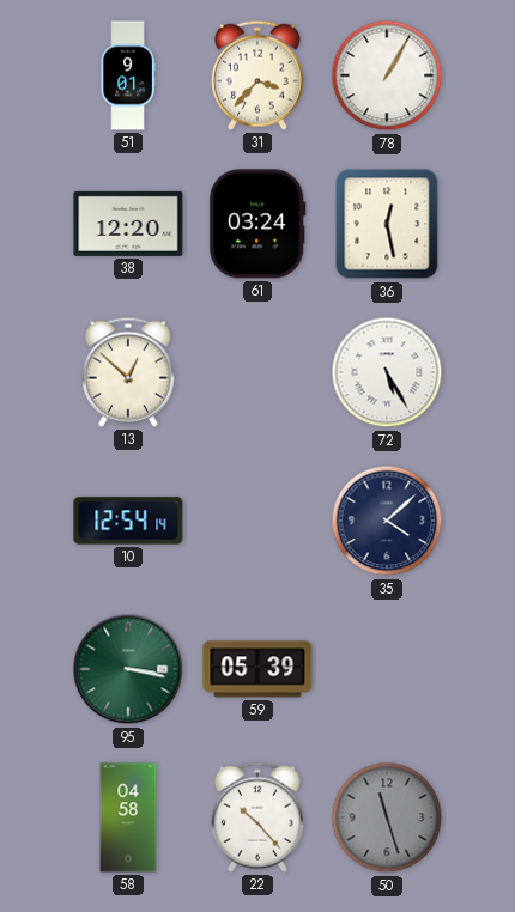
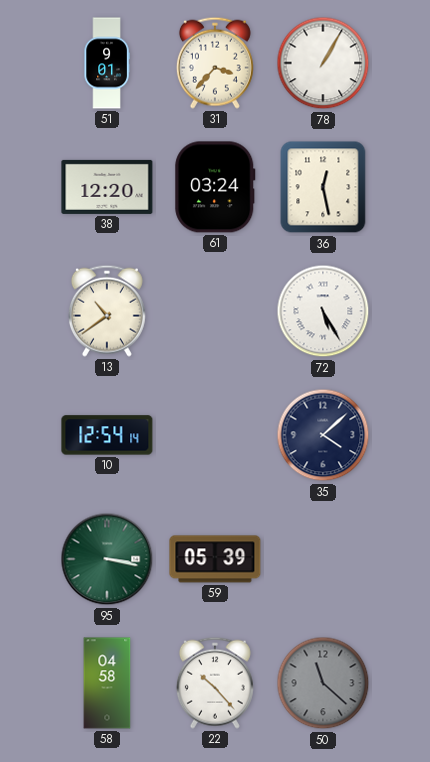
13: 12:52 -> 10:39
50: 11:27 -> 11:22
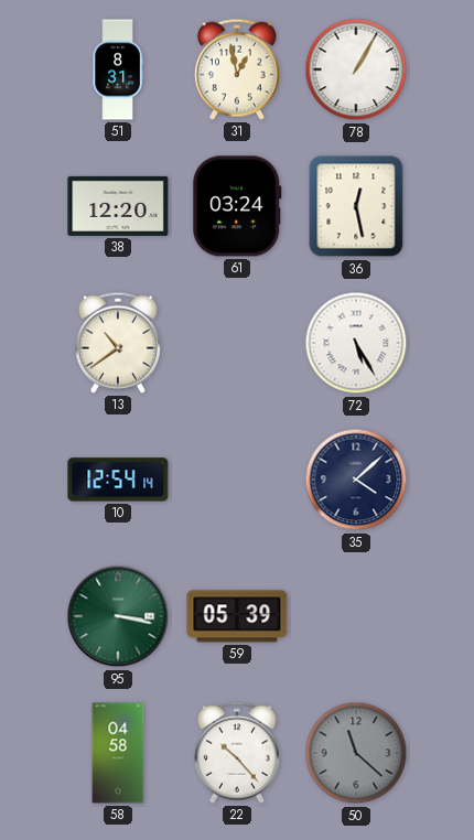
51: 9:01 -> 8:31
31: 3:37 -> 12:58
